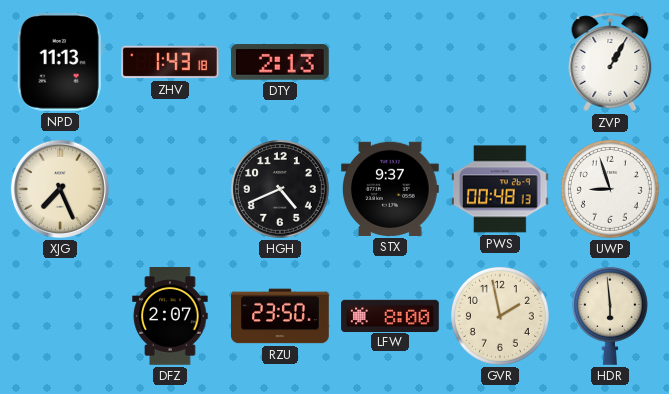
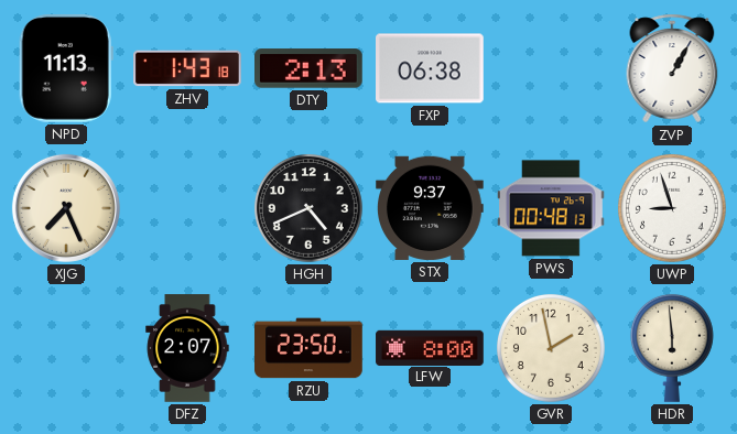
FXP: none -> 06:38
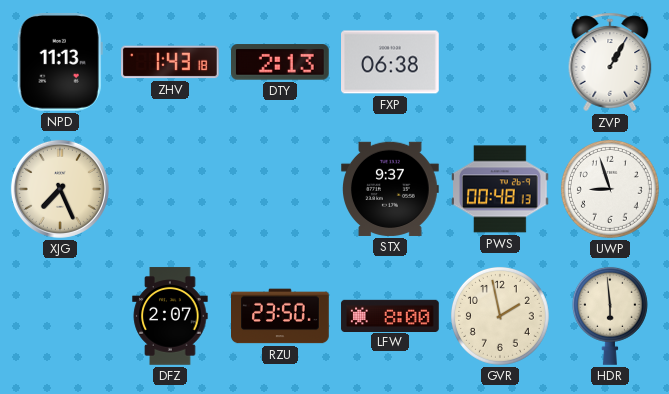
HGH: 4:41 -> none
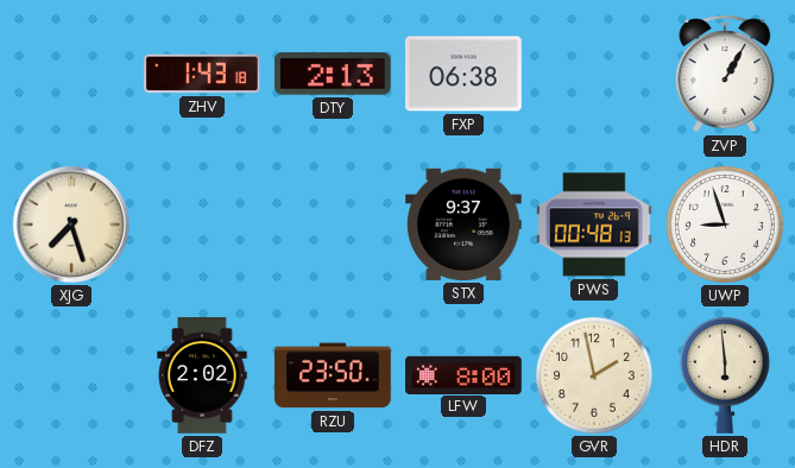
NPD: 11:13 -> none
XJG: 7:26 -> 7:27
DFZ: 2:07 -> 2:02
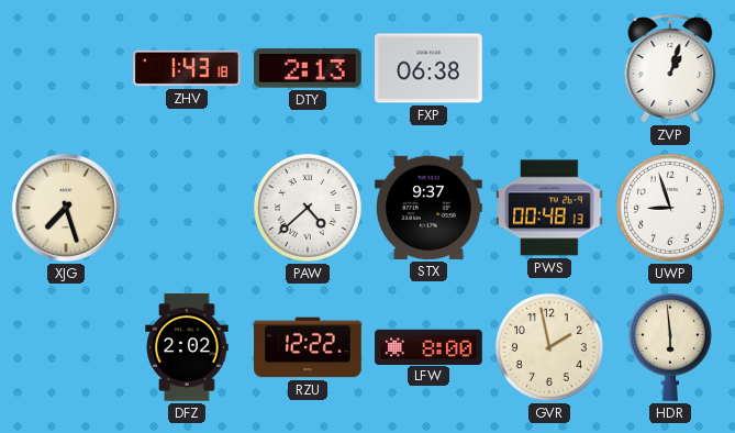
ZVP: 1:05 -> 1:03
PAW: none -> 4:38
RZU: 23:50 -> 12:22
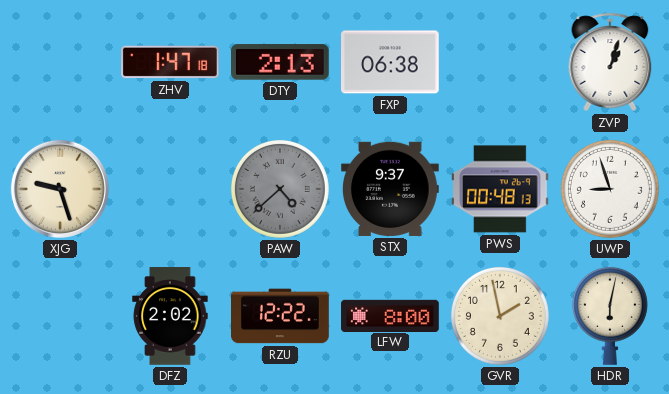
ZHV: 1:43 -> 1:47
XJG: 7:27 -> 9:27
PAW dial: white -> grey
HDR: 5:59 -> 6:02
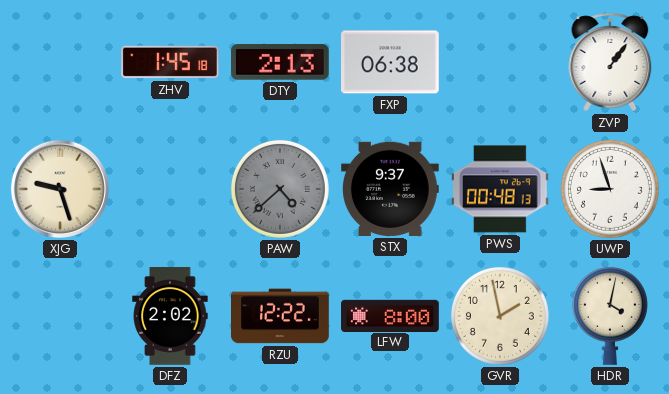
ZHV: 1:47 -> 1:45
ZVP: 1:03 -> 1:06
HDR: 6:02 -> 4:02
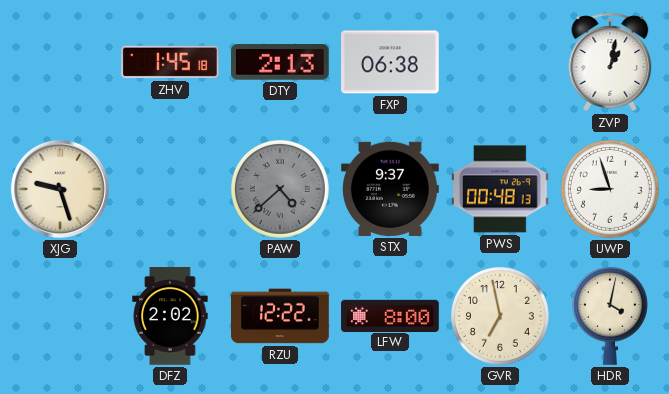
ZVP: 1:06 -> 1:02
GVR: 1:58 -> 6:58
